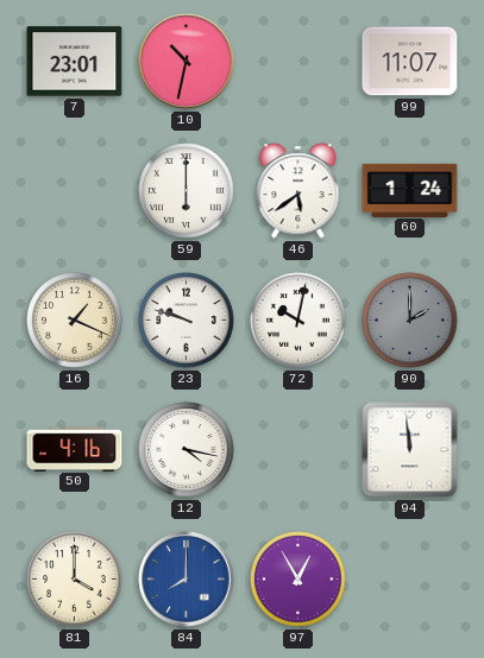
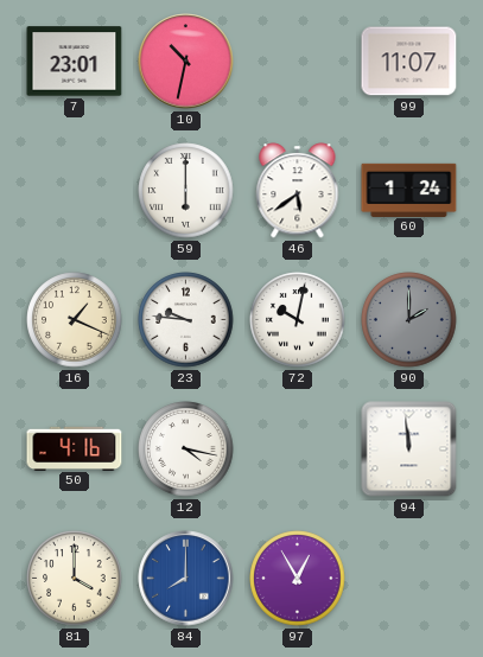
23: 9:48 -> 9:46
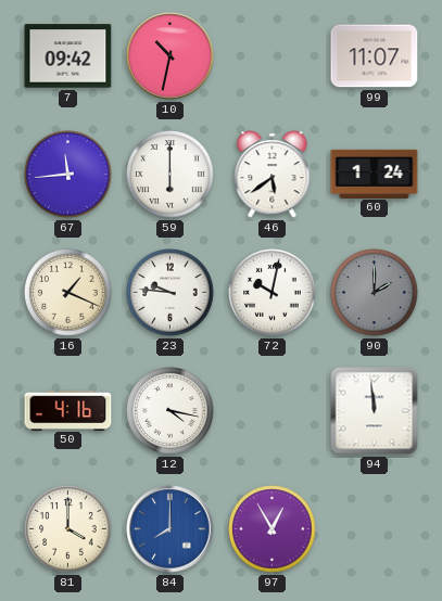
7: 23:01 -> 09:42
67: none -> 11:44
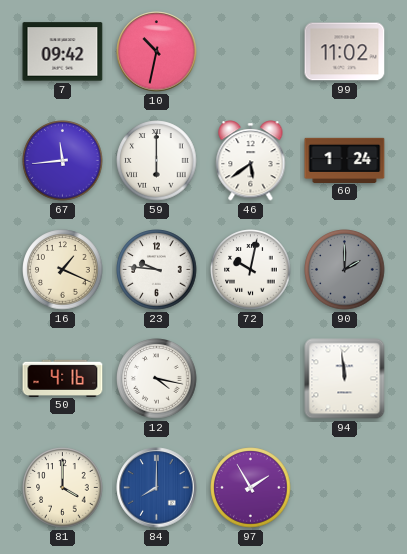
99: 11:07 -> 11:02
97: 12:55 -> 1:55
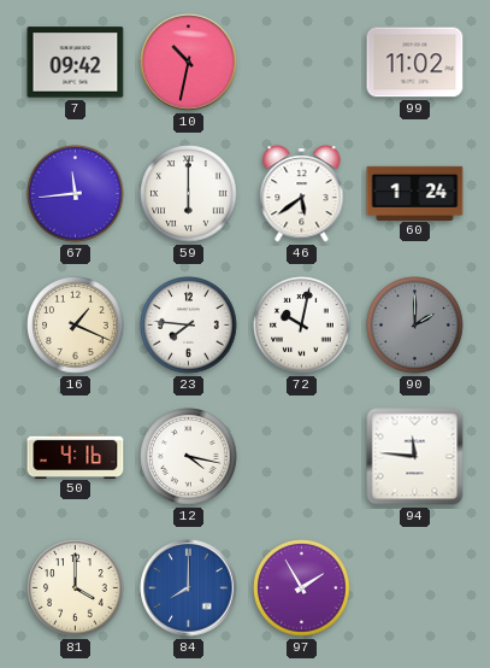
23: 9:46 -> 7:46
94: 11:59 -> 11:46
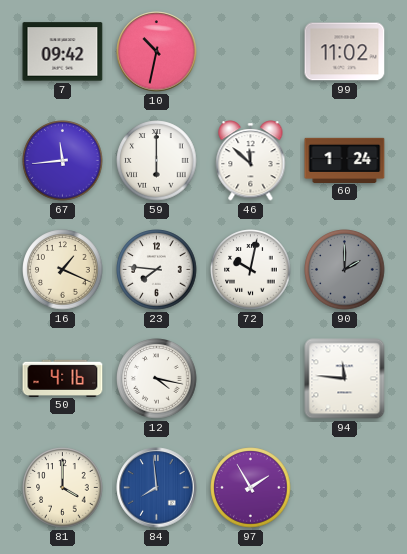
46: 5:39 -> 11:52
84: 8:00 -> 7:59
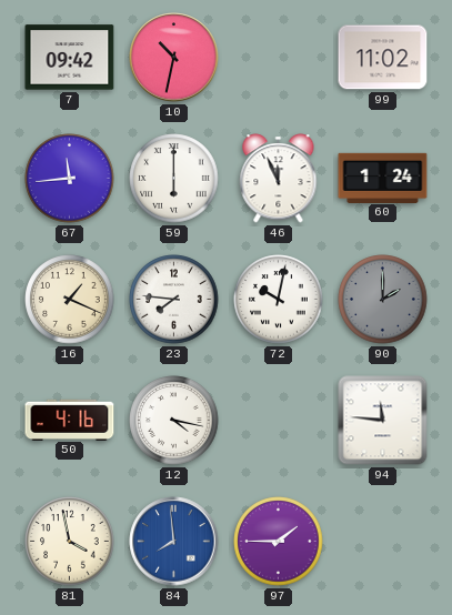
46: 11:52 -> 11:56
81: 4:00 -> 3:58
97: 1:55 -> 1:45
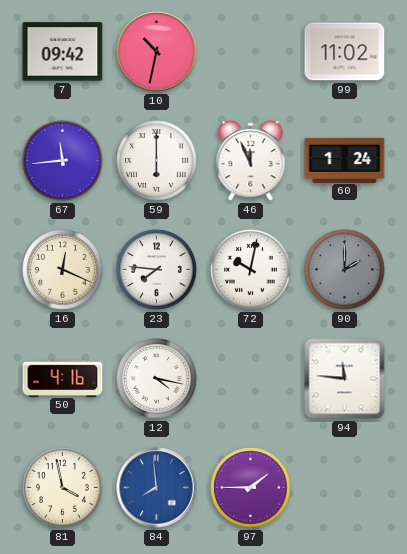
16: 1:19 -> 12:19
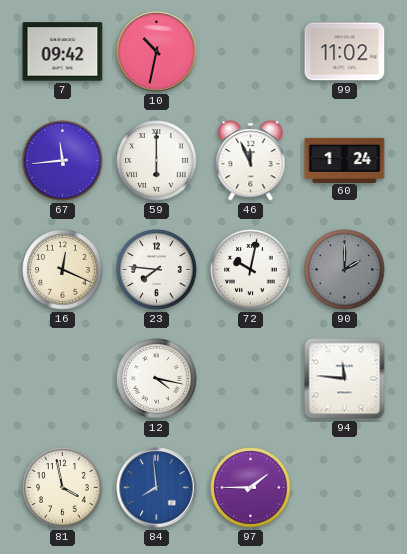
50: 4:16 -> none
